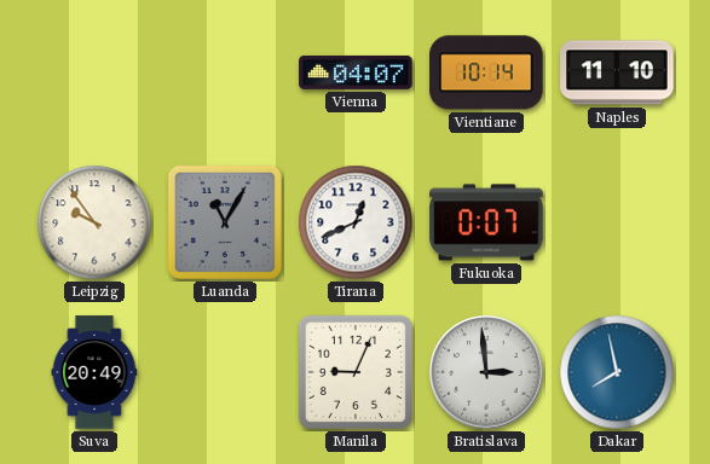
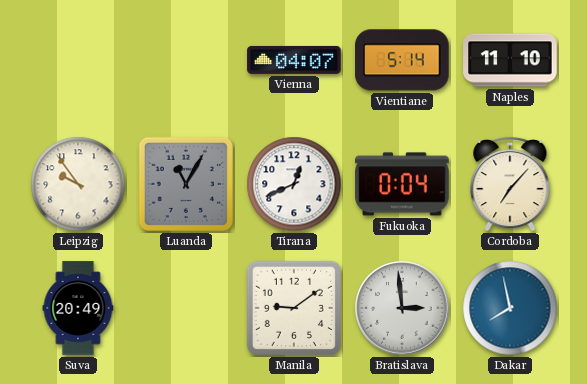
Vientiane: 10:14 -> 5:14
Fukuoka: 0:07 -> 0:04
Cordoba: none -> 7:07
Manila: 9:04 -> 9:09
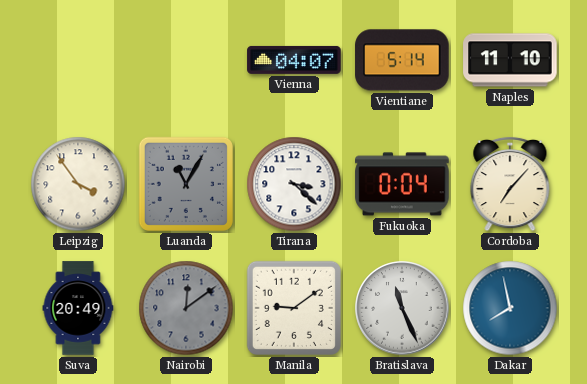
Leipzig: 9:54 -> 3:54
Tirana: 12:41 -> 3:22
Nairobi: none -> 12:09
Bratislava: 2:59 -> 11:26
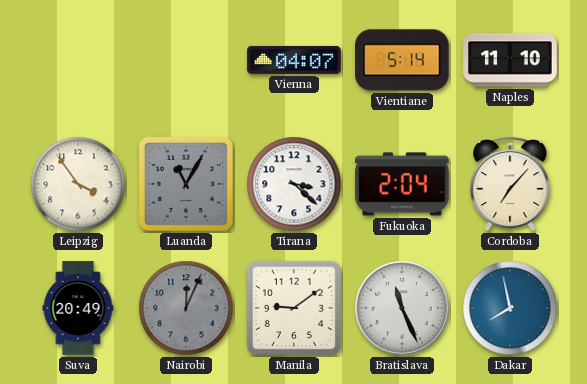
Fukuoka: 0:04 -> 2:04
Nairobi: 12:09 -> 12:04
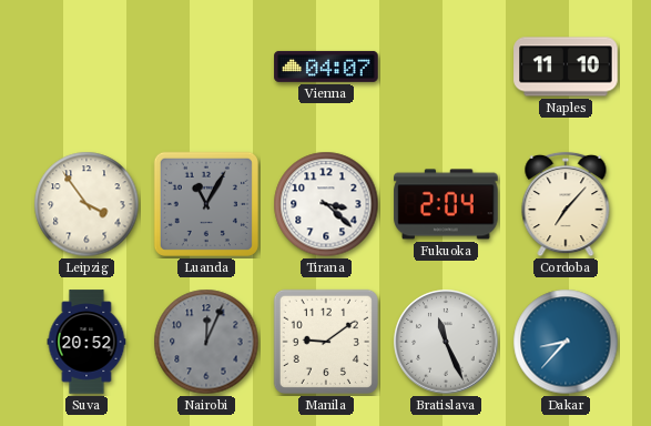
Vientiane: 5:14 -> none
Suva: 20:49 -> 20:52
Dakar: 7:58 -> 8:37
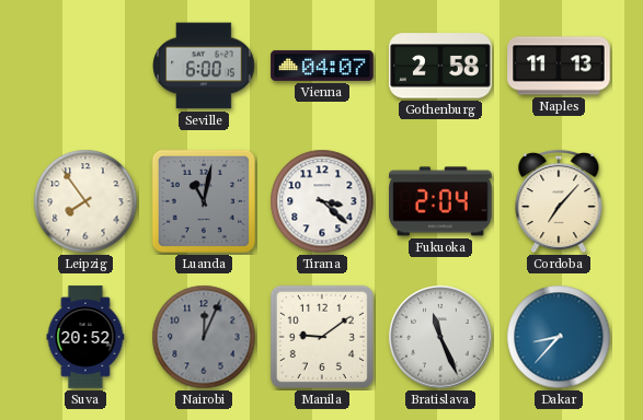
Seville: none -> 6:00
Gothenburg: none -> 2:58
Naples: 11:10 -> 11:13
Leipzig: 3:54 -> 7:54
Luanda: 11:05 -> 11:02
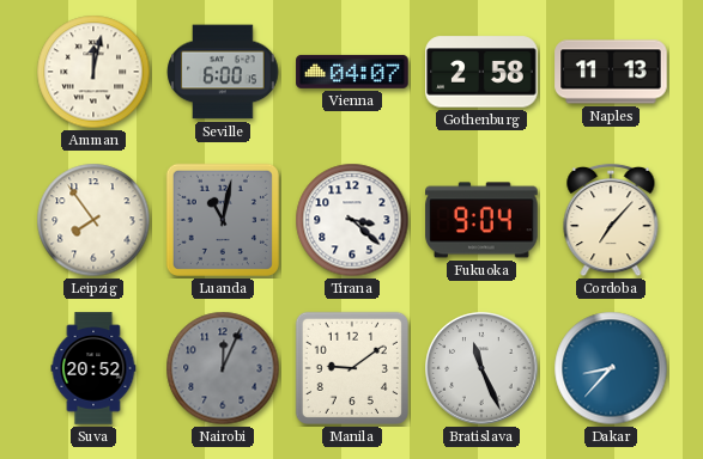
Amman: none -> 12:02
Fukuoka: 2:04 -> 9:04
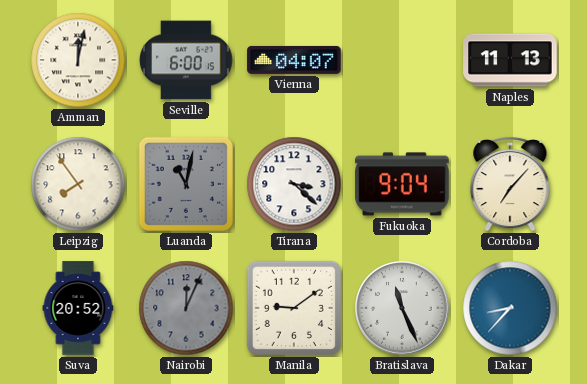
Gothenburg: 2:58 -> none
